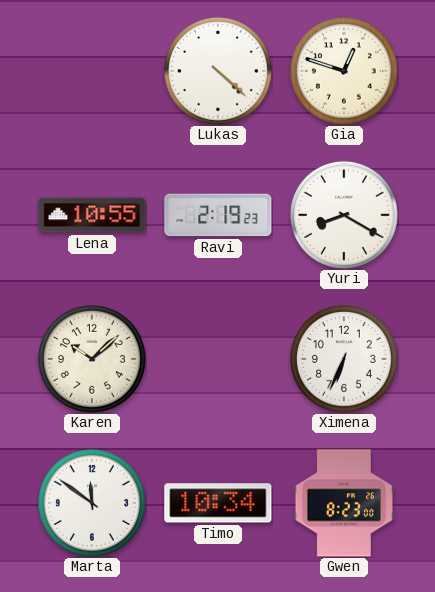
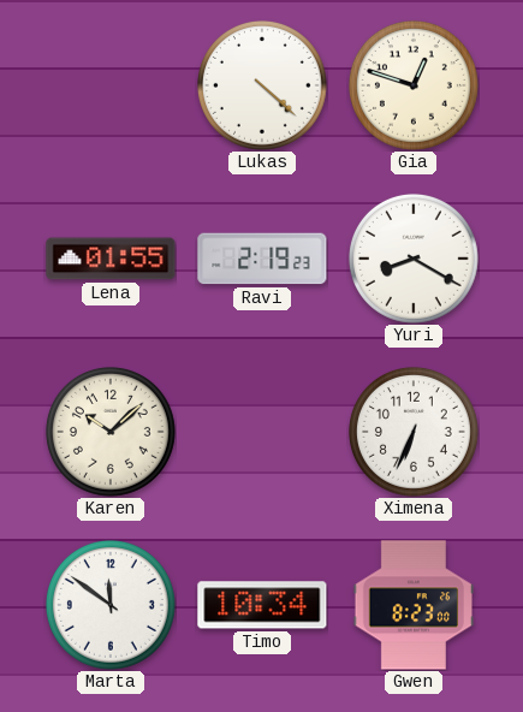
Lena: 10:55 -> 01:55
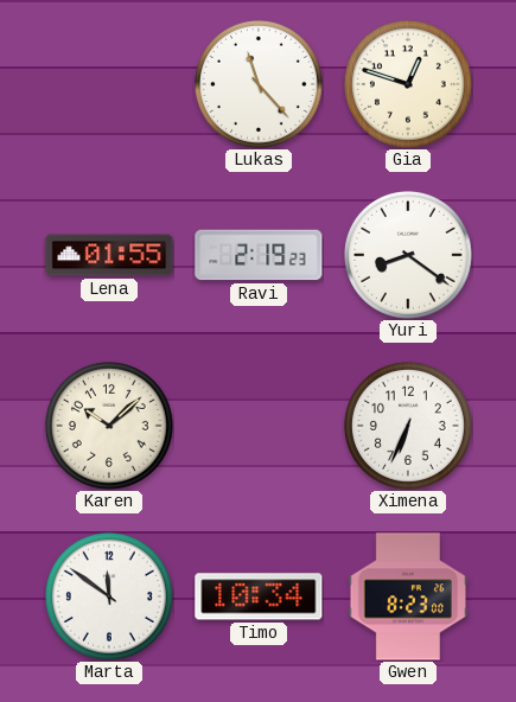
Lukas: 4:22 -> 11:23
Yuri: 8:20 -> 8:21
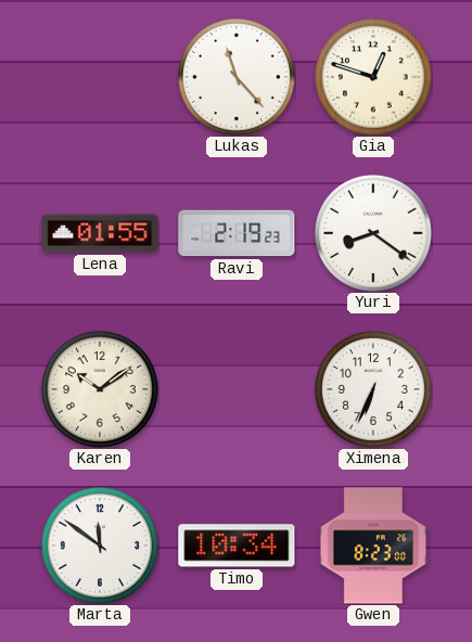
Karen: 10:08 -> 10:09
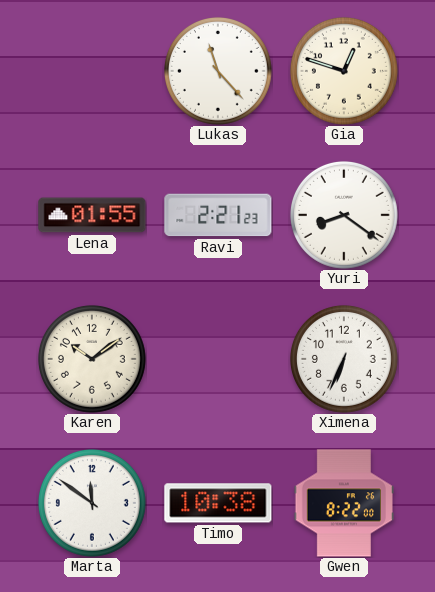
Ravi: 2:19 -> 2:21
Timo: 10:34 -> 10:38
Gwen: 8:23 -> 8:22
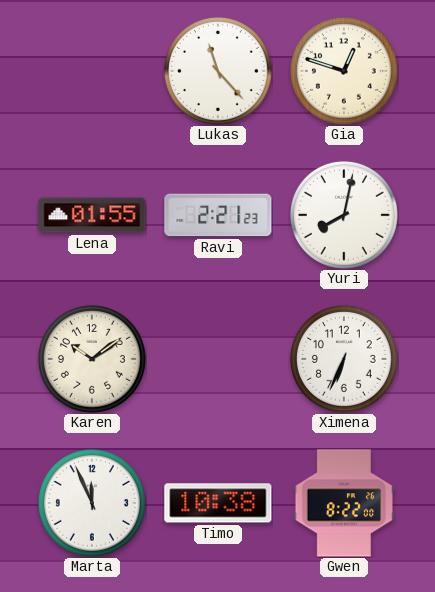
Yuri: 8:21 -> 8:02
Marta: 11:51 -> 11:56
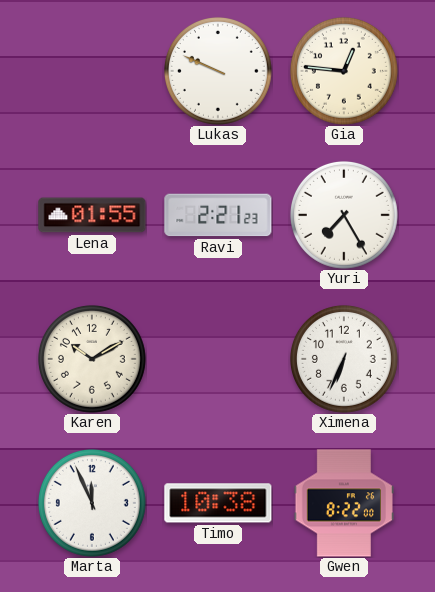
Lukas: 11:23 -> 9:49
Gia: 12:48 -> 12:46
Yuri: 8:02 -> 7:25
Karen: 10:09 -> 10:10
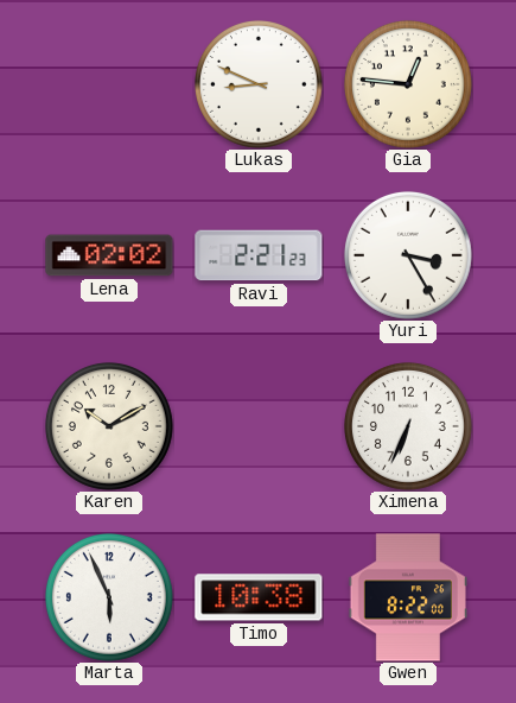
Lukas: 9:49 -> 8:49
Lena: 01:55 -> 02:02
Yuri: 7:25 -> 3:25
Marta: 11:56 -> 5:56
